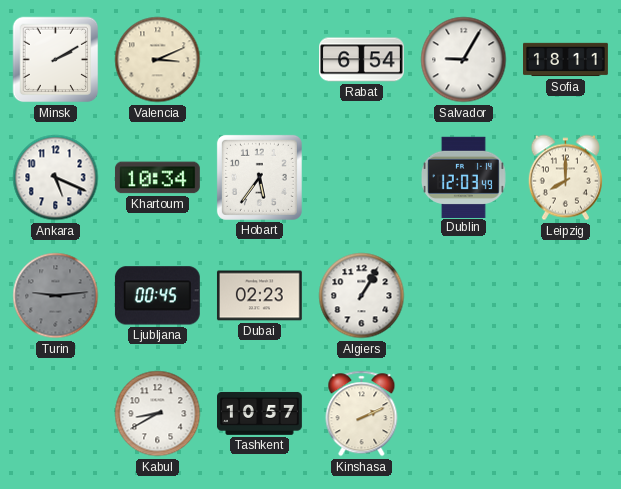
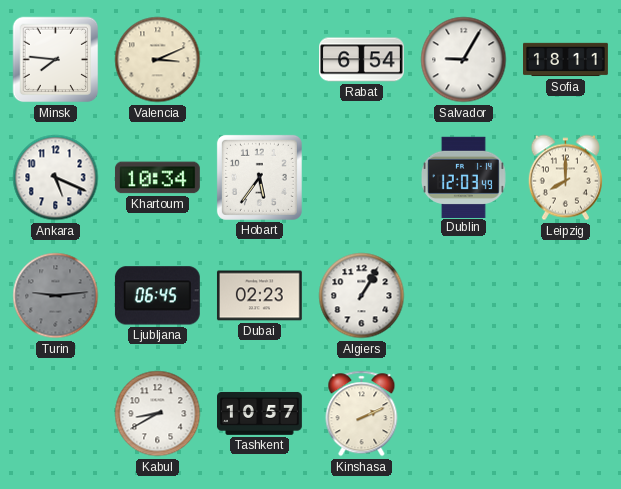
Minsk: 2:10 -> 7:46
Ljubljana: 00:45 -> 06:45
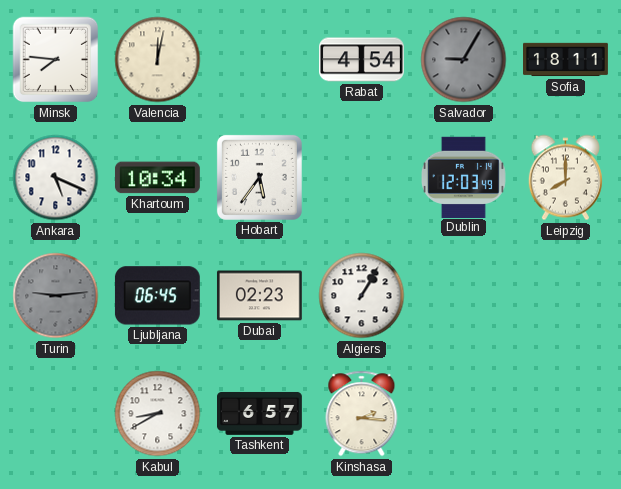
Valencia: 3:11 -> 12:02
Rabat: 6:54 -> 4:54
Salvador dial: white -> grey
Tashkent: 10:57 -> 6:57
Kinshasa: 2:11 -> 2:16
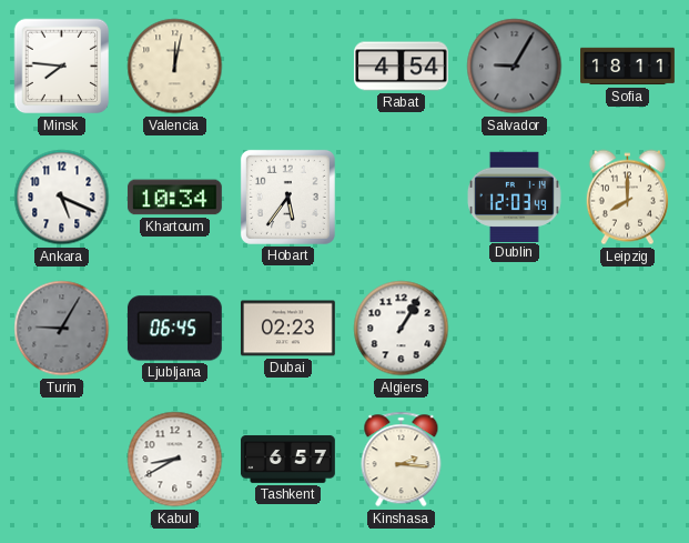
Turin: 9:14 -> 9:05
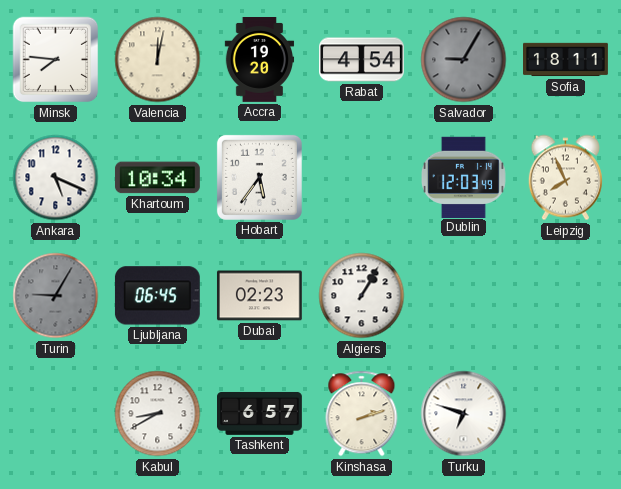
Accra: none -> 19:20
Leipzig: 8:00 -> 7:56
Kinshasa: 2:16 -> 2:12
Turku: none -> 6:48
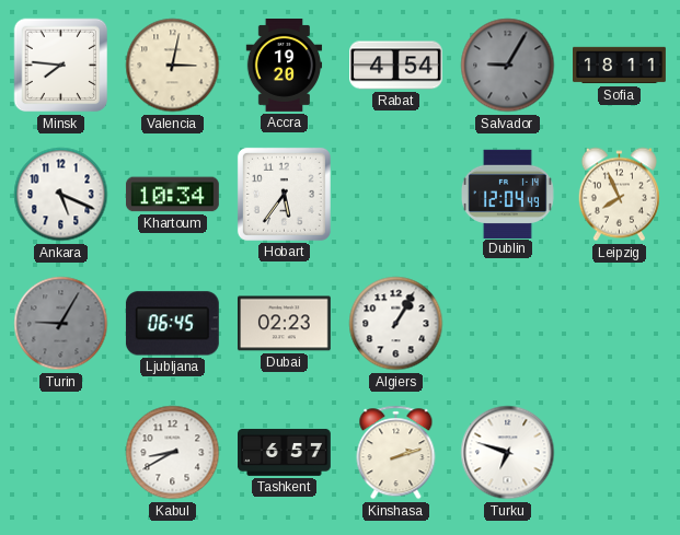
Valencia: 12:02 -> 3:02
Dublin: 12:03 -> 12:04
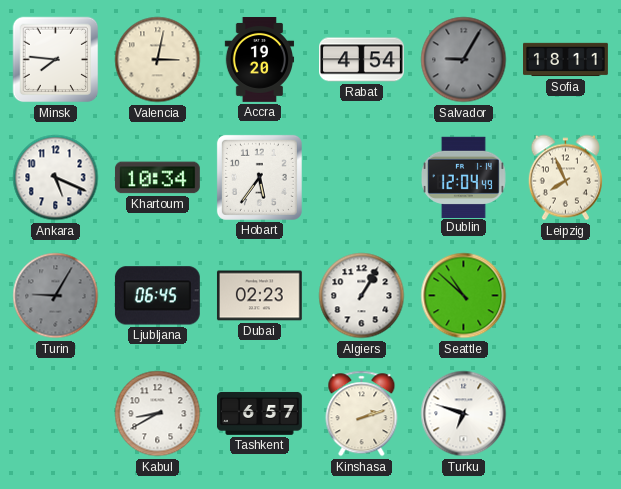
Seattle: none -> 10:52
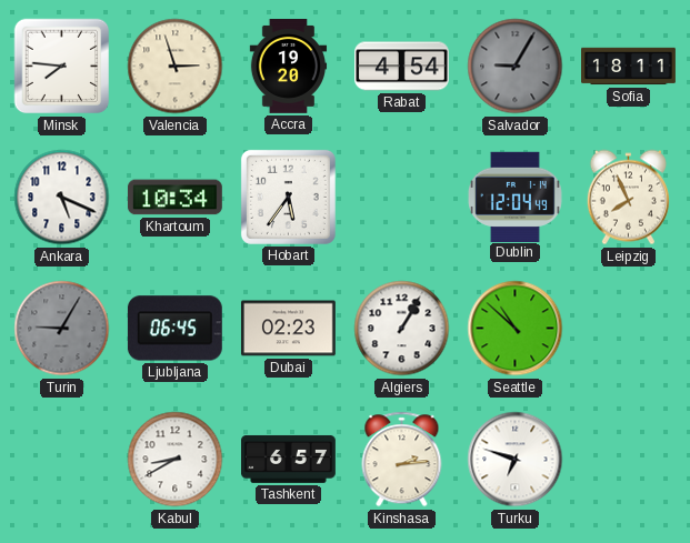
Valencia: 3:02 -> 2:57
Kinshasa: 2:12 -> 2:14
